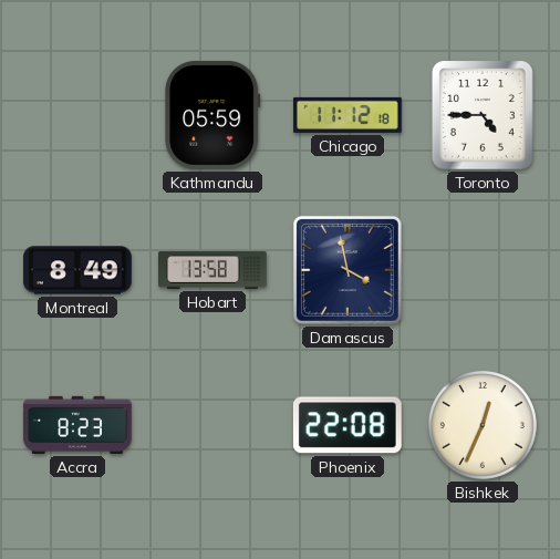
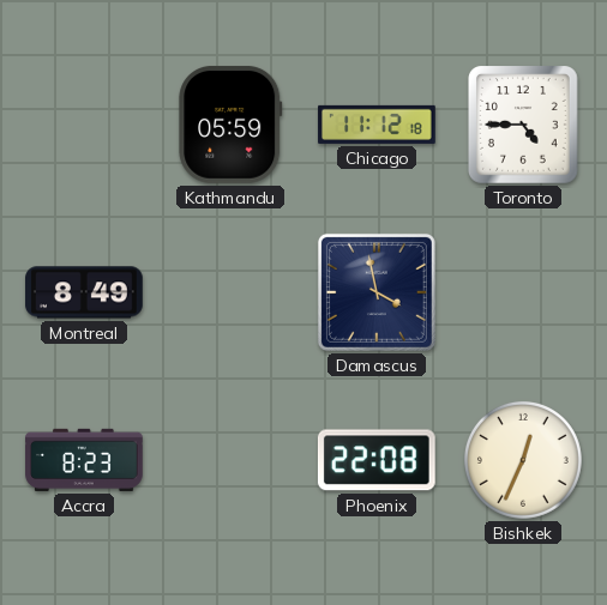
Hobart: 13:58 -> none
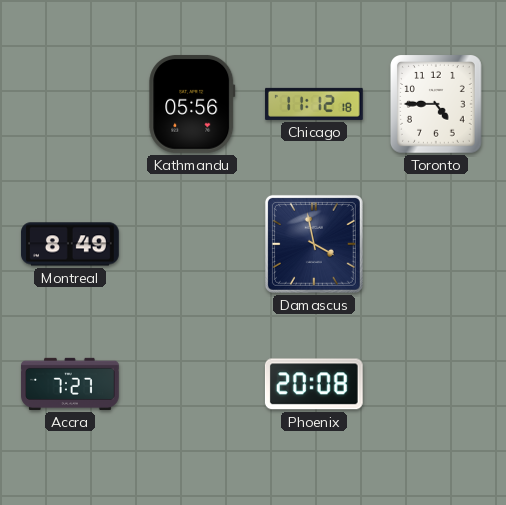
Kathmandu: 05:59 -> 05:56
Accra: 8:23 -> 7:27
Phoenix: 22:08 -> 20:08
Bishkek: 12:34 -> none
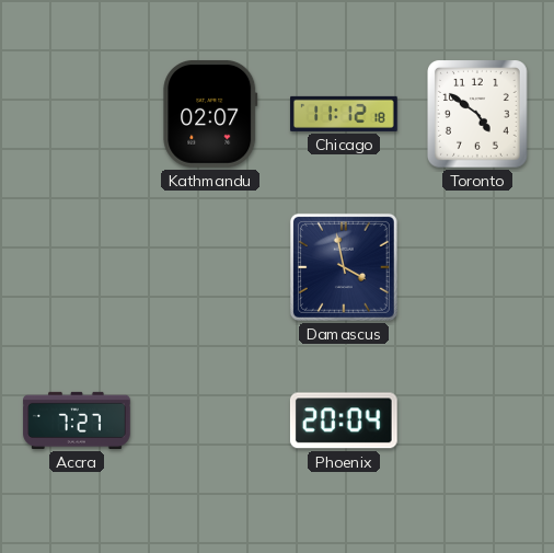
Kathmandu: 05:56 -> 02:07
Toronto: 4:45 -> 4:51
Montreal: 8:49 -> none
Phoenix: 20:08 -> 20:04
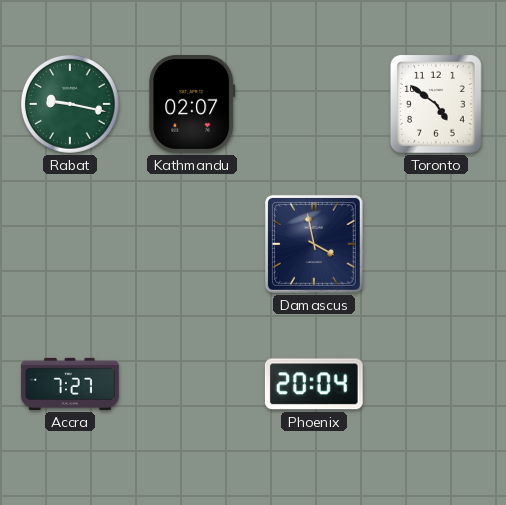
Rabat: none -> 9:17
Chicago: 11:12 -> none
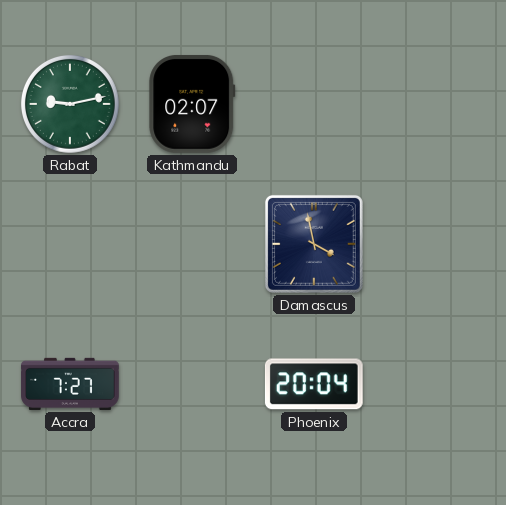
Rabat: 9:17 -> 9:13
Toronto: 4:51 -> none
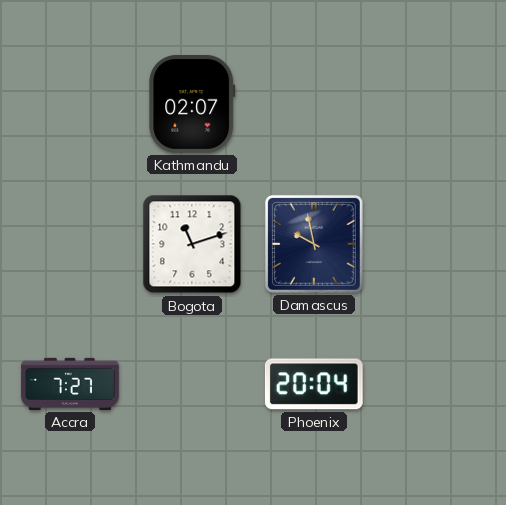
Rabat: 9:13 -> none
Bogota: none -> 11:12
Damascus: 3:58 -> 9:58
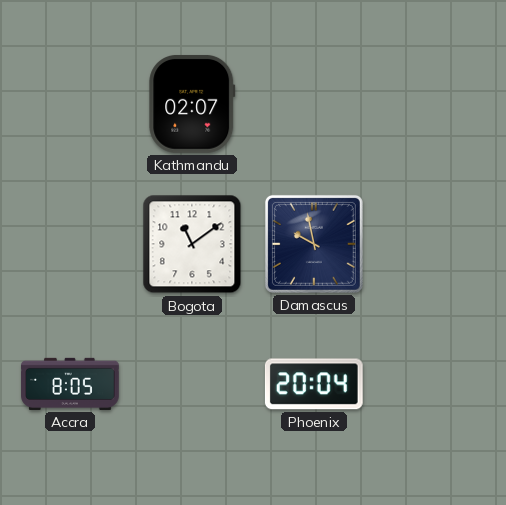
Bogota: 11:12 -> 11:09
Accra: 7:27 -> 8:05
